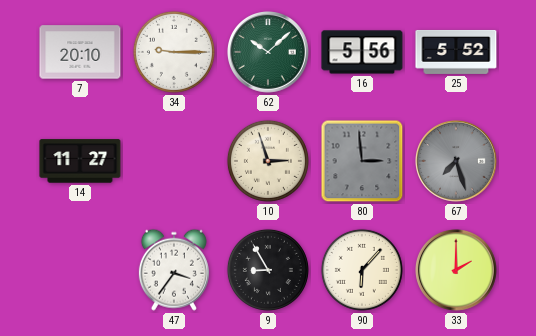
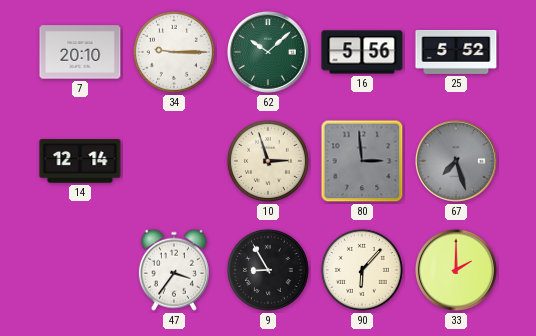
14: 11:27 -> 12:14
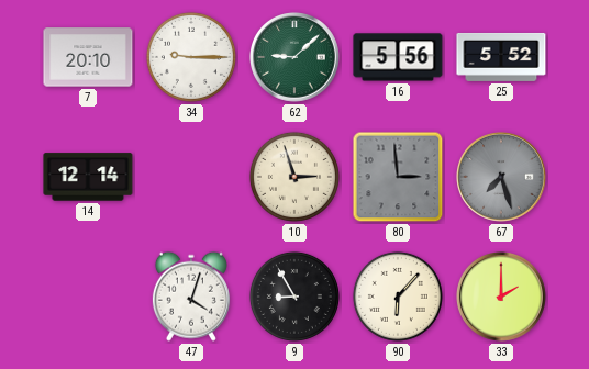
62: 10:08 -> 9:08
47: 3:36 -> 4:03
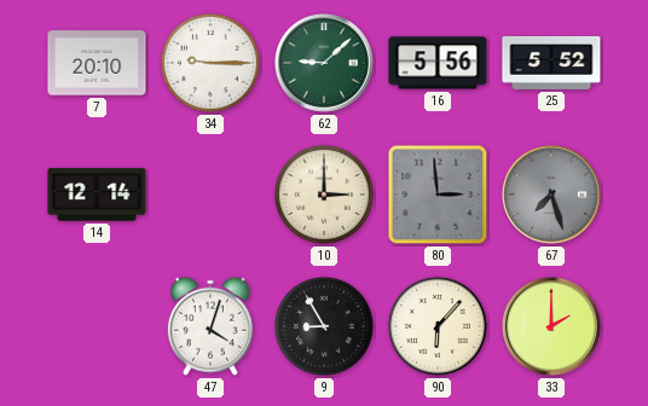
10: 2:57 -> 3:00
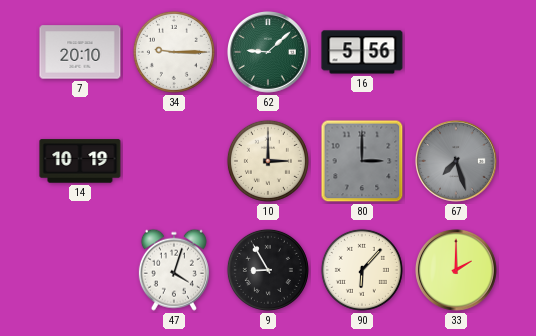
25: 5:52 -> none
14: 12:14 -> 10:19
80: 2:59 -> 3:00
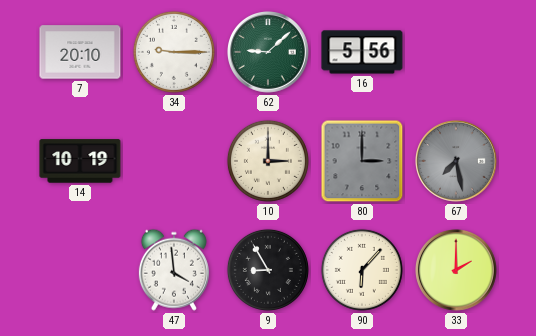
67: 7:27 -> 7:28
47: 4:03 -> 3:59
